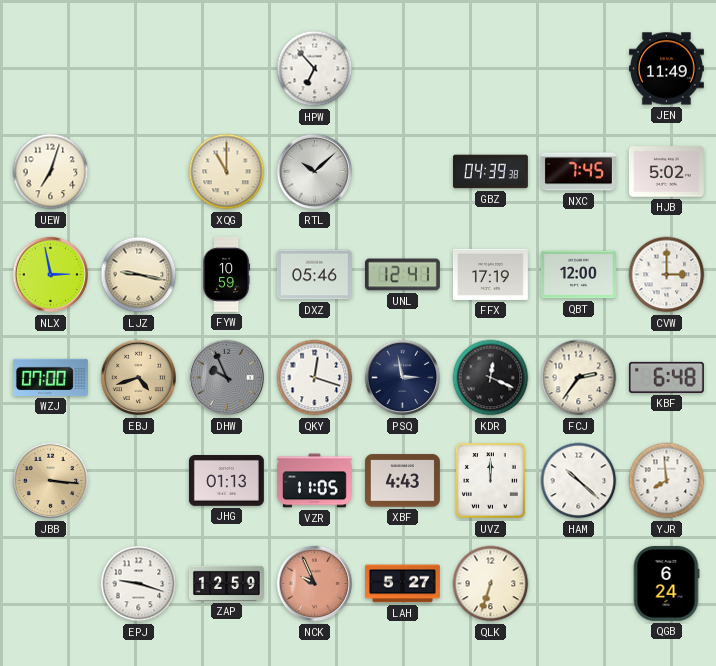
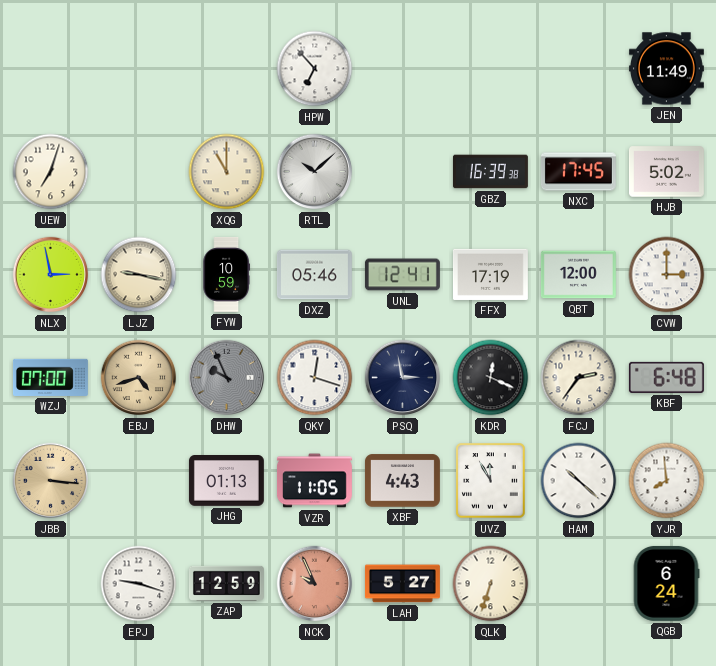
GBZ: 04:39 -> 16:39
NXC: 7:45 -> 17:45
UVZ: 12:00 -> 11:55
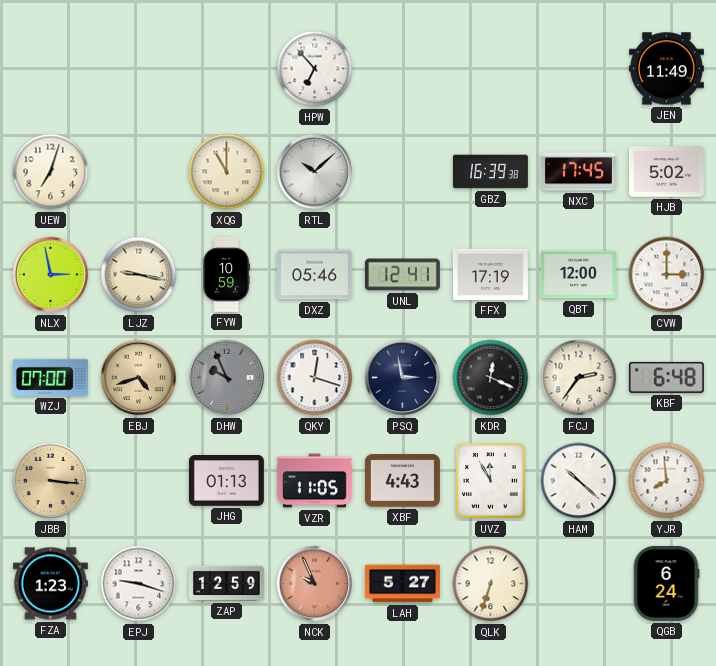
FZA: none -> 1:23
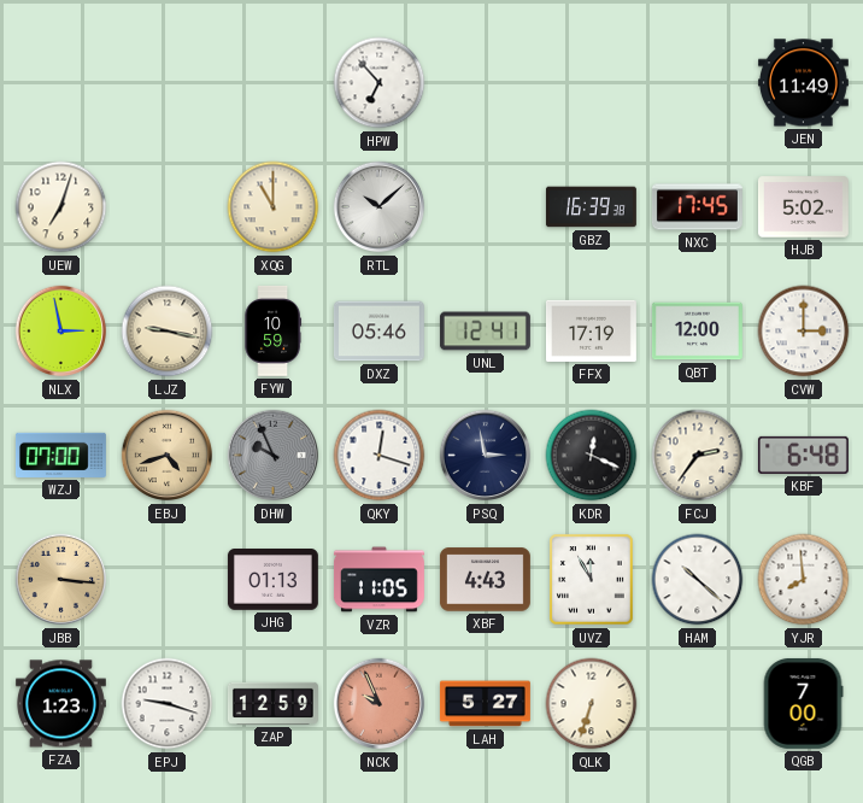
QGB: 6:24 -> 7:00
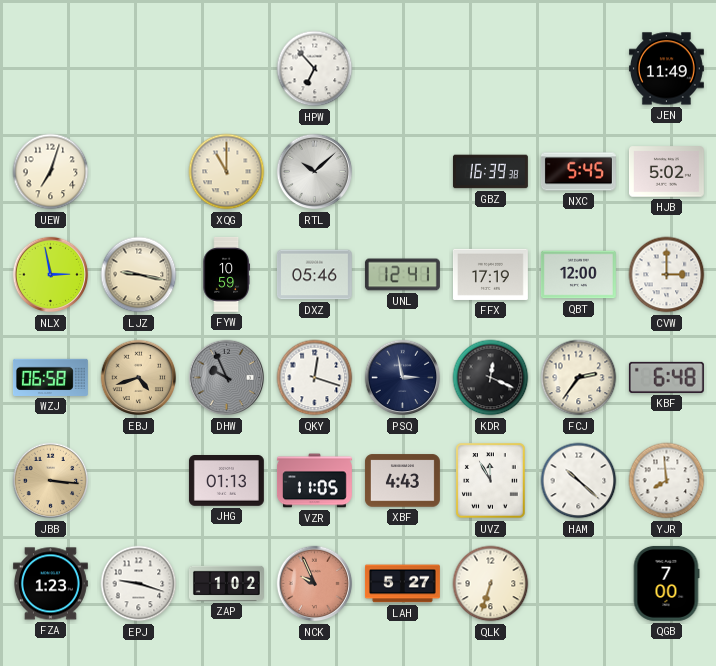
NXC: 17:45 -> 5:45
WZJ: 07:00 -> 06:58
ZAP: 12:59 -> 1:02
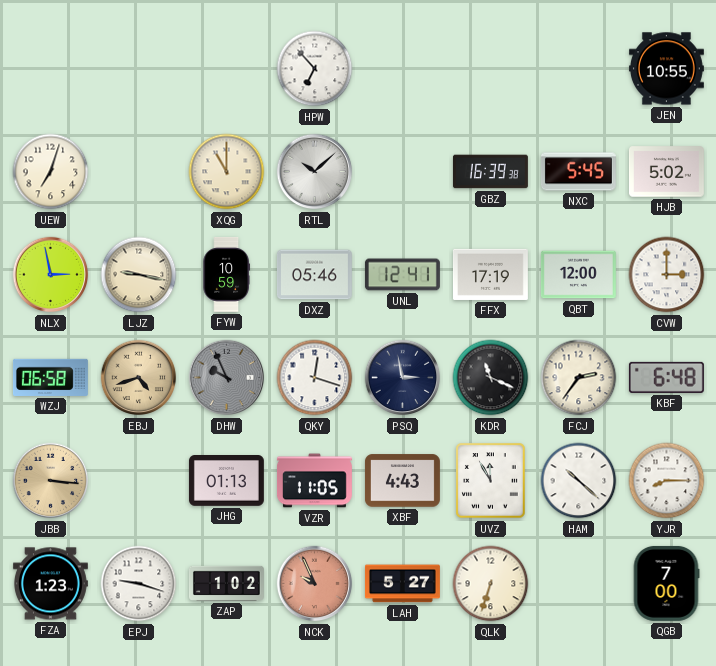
JEN: 11:49 -> 10:55
KDR: 12:19 -> 11:19
YJR: 7:59 -> 8:15
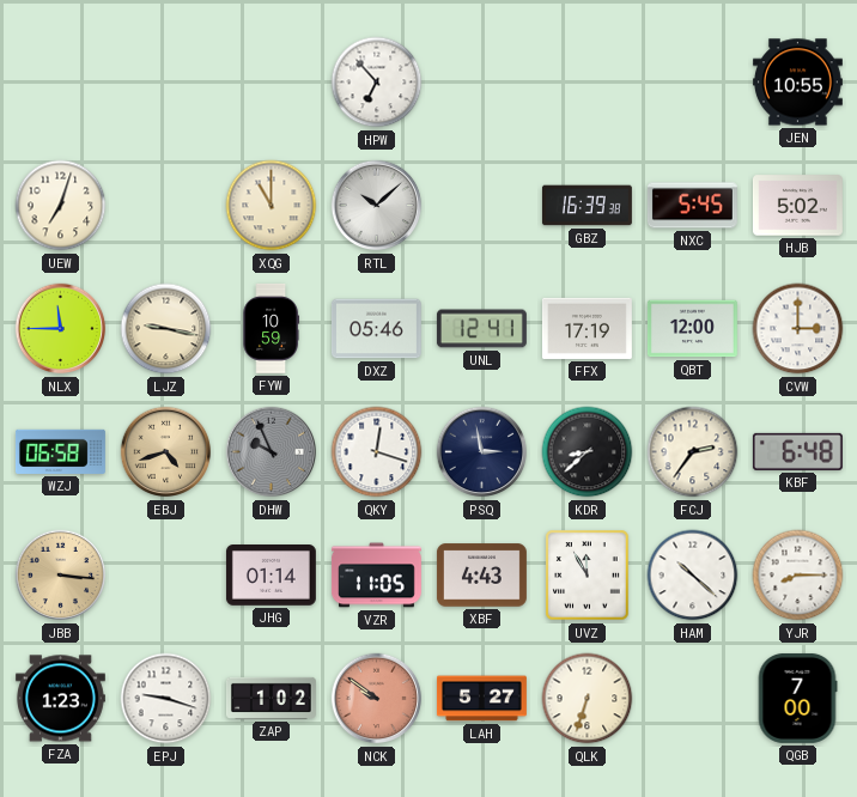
NLX: 2:58 -> 11:45
KDR: 11:19 -> 8:38
JHG: 01:13 -> 01:14
NCK: 9:56 -> 9:51
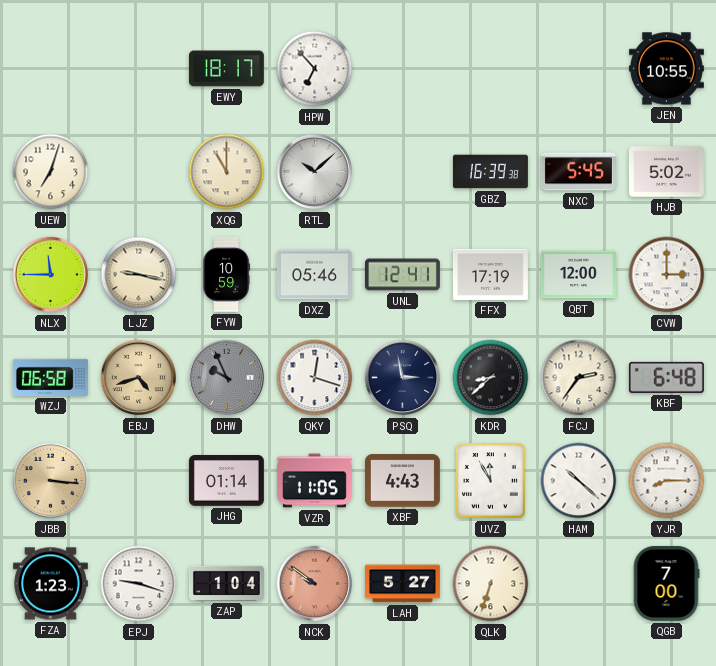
EWY: none -> 18:17
ZAP: 1:02 -> 1:04
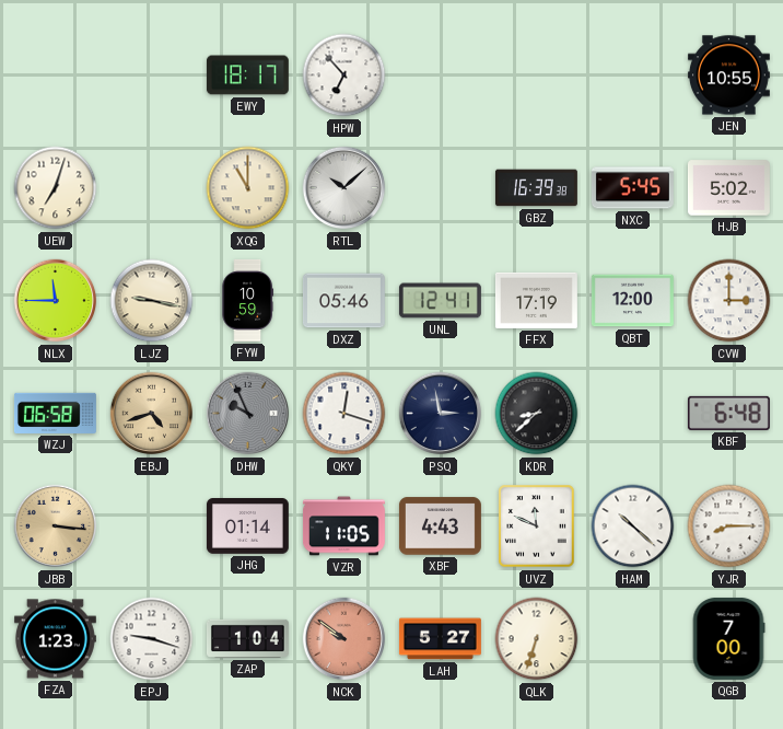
FCJ: 2:36 -> none
UVZ: 11:55 -> 11:49
